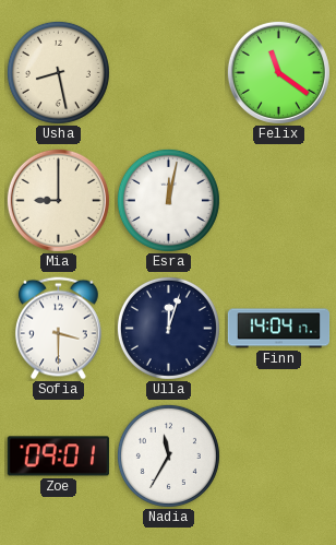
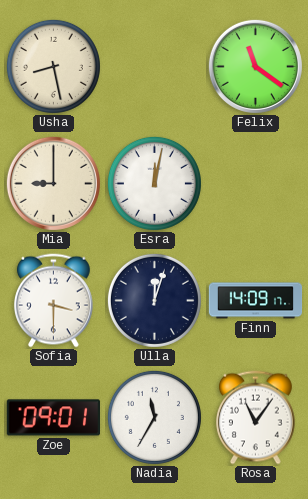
Finn: 14:04 -> 14:09
Rosa: none -> 11:06
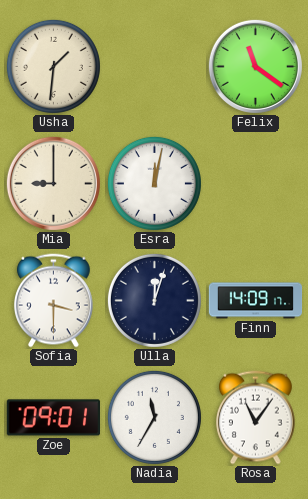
Usha: 8:28 -> 1:31
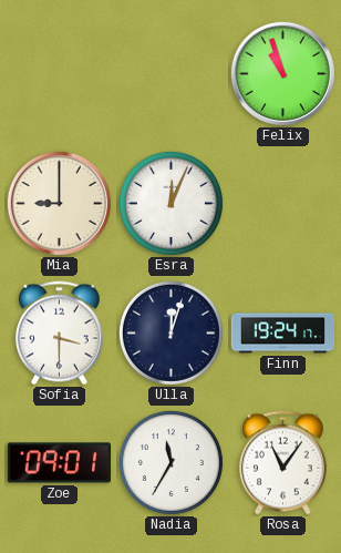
Usha: 1:31 -> none
Felix: 11:21 -> 10:57
Esra: 12:02 -> 12:04
Finn: 14:09 -> 19:24
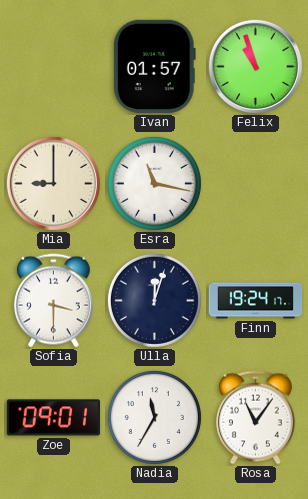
Ivan: none -> 01:57
Esra: 12:04 -> 11:17
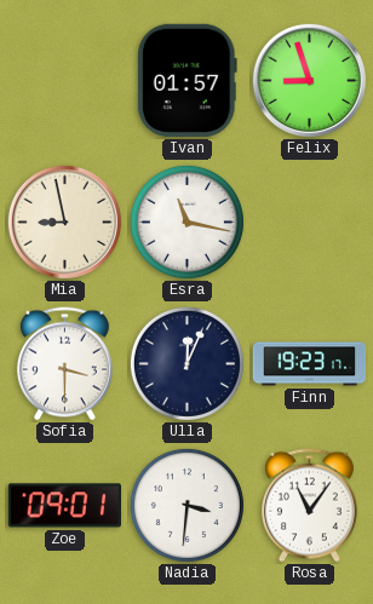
Felix: 10:57 -> 8:57
Mia: 9:00 -> 8:58
Ulla: 12:03 -> 12:04
Finn: 19:24 -> 19:23
Nadia: 11:35 -> 3:31
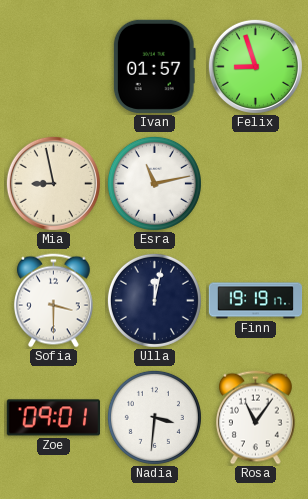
Esra: 11:17 -> 11:13
Ulla: 12:04 -> 12:02
Finn: 19:23 -> 19:19
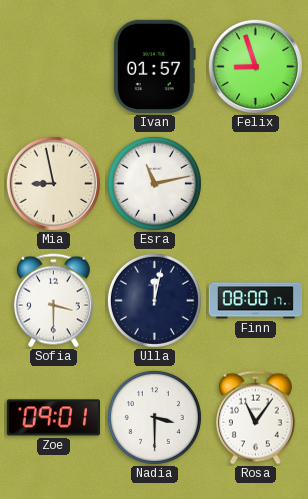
Finn: 19:19 -> 08:00
Nadia: 3:31 -> 3:30
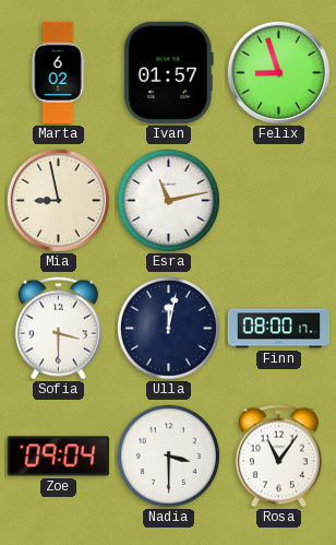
Marta: none -> 6:02
Zoe: 09:01 -> 09:04
